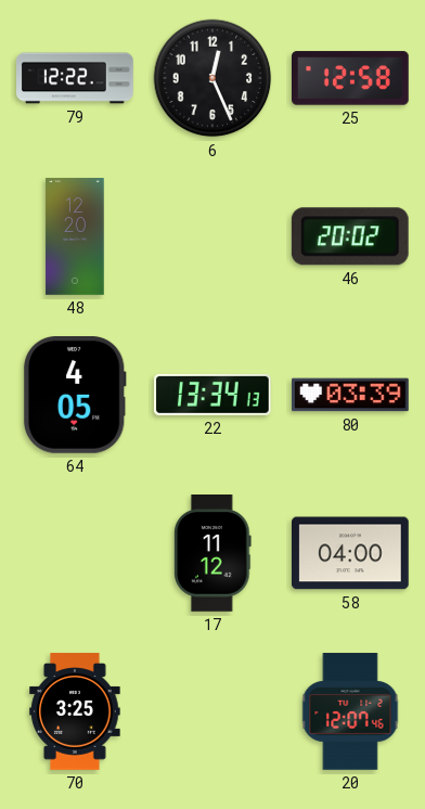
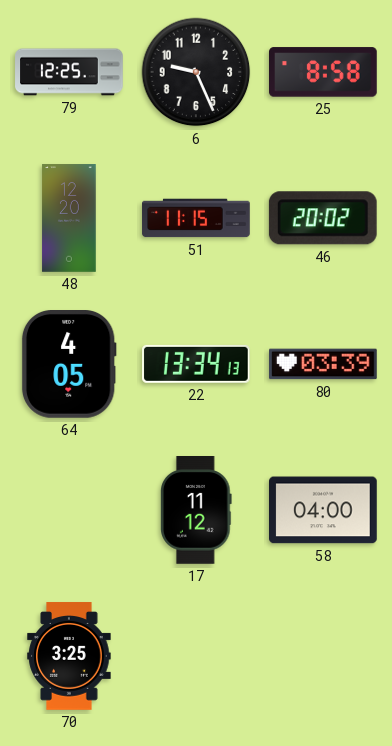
79: 12:22 -> 12:25
6: 12:26 -> 9:26
25: 12:58 -> 8:58
51: none -> 11:15
20: 12:07 -> none
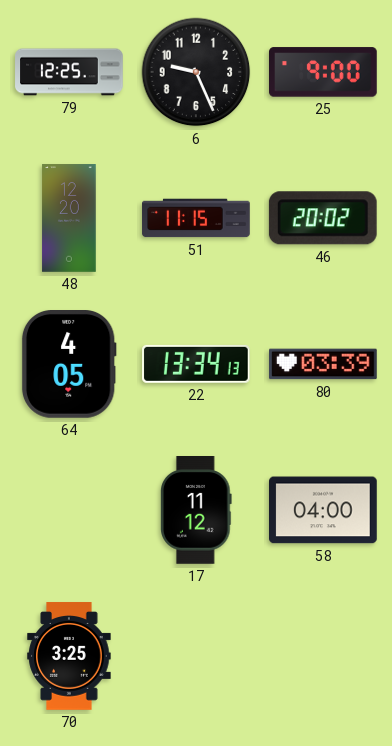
25: 8:58 -> 9:00
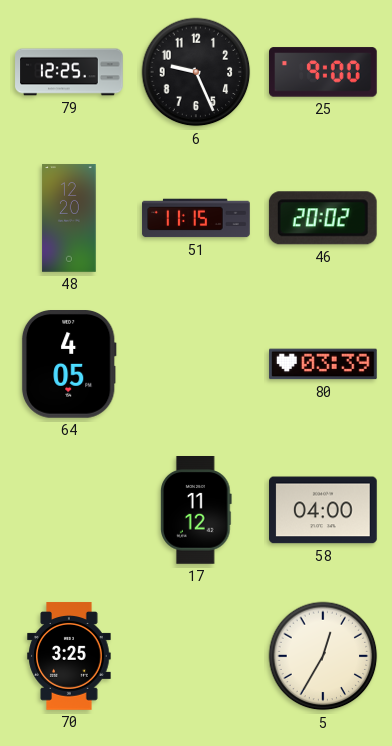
22: 13:34 -> none
5: none -> 12:35
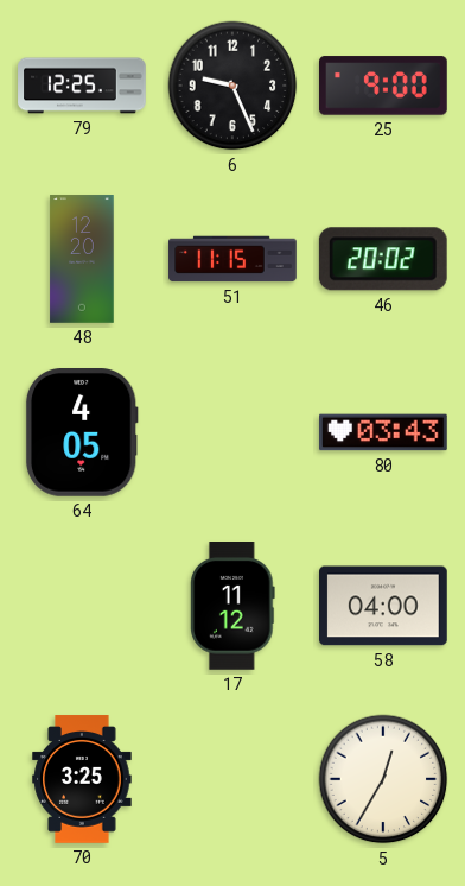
80: 03:39 -> 03:43
